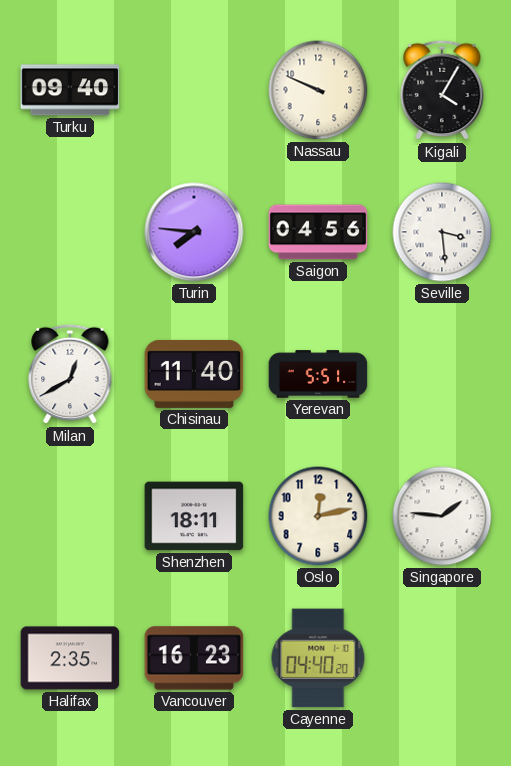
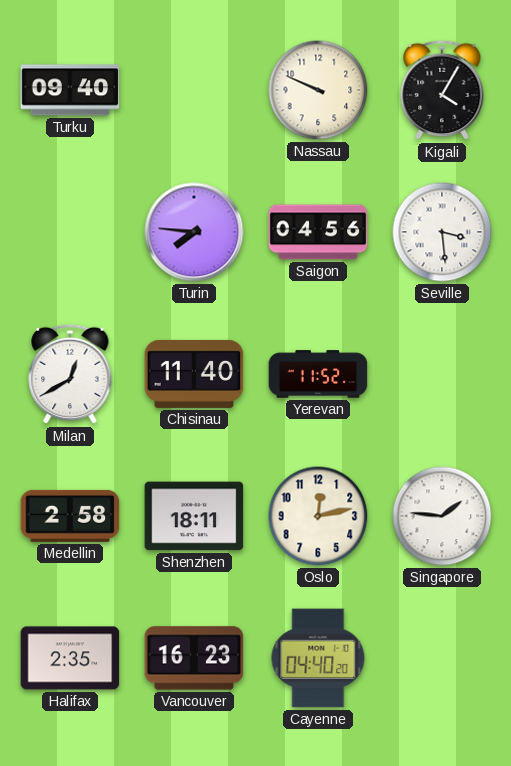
Yerevan: 5:51 -> 11:52
Medellin: none -> 2:58
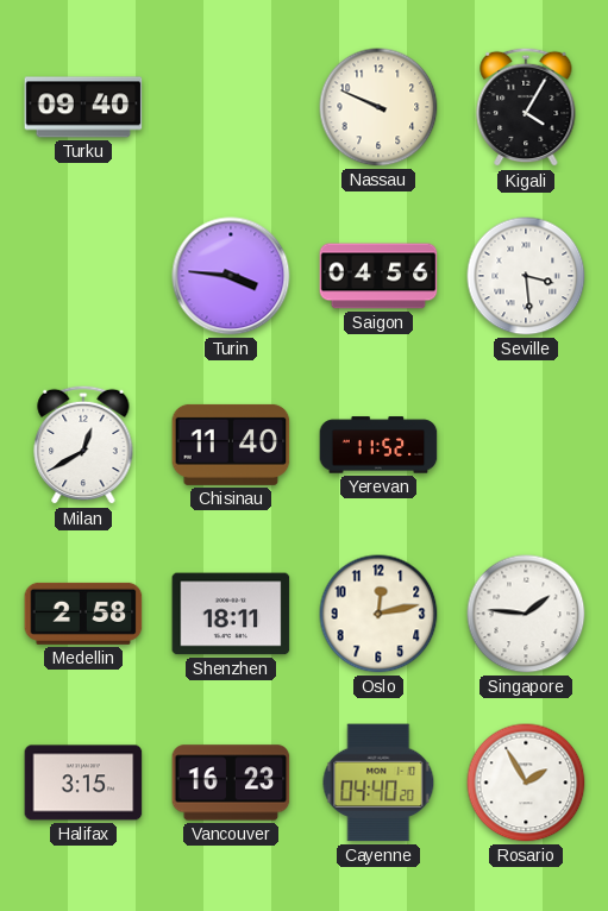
Turin: 7:46 -> 3:46
Halifax: 2:35 -> 3:15
Rosario: none -> 1:55
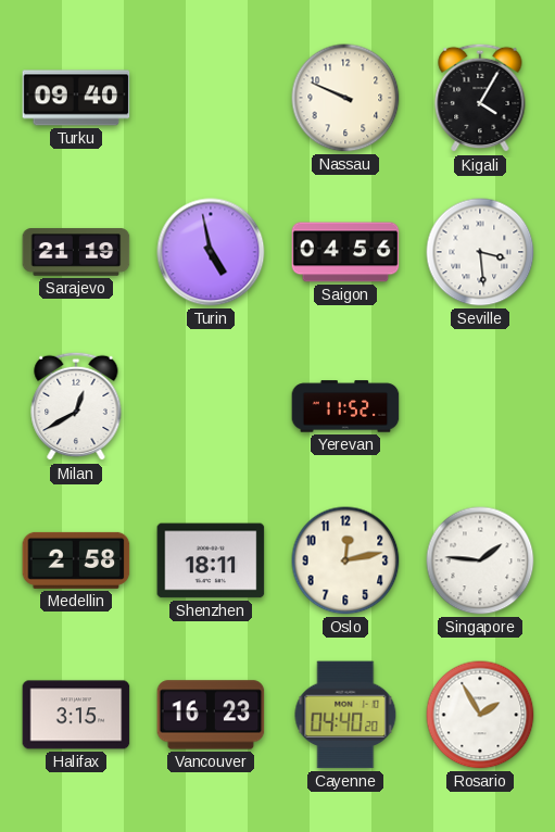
Sarajevo: none -> 21:19
Turin: 3:46 -> 4:58
Chisinau: 11:40 -> none
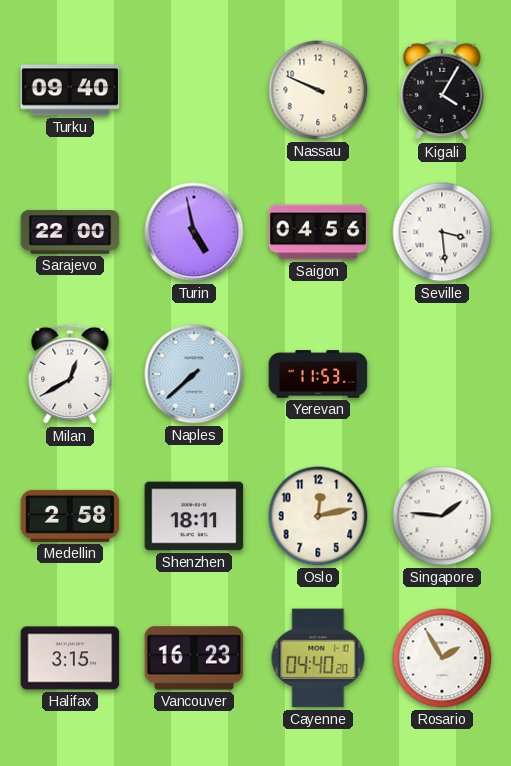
Sarajevo: 21:19 -> 22:00
Naples: none -> 7:38
Yerevan: 11:52 -> 11:53
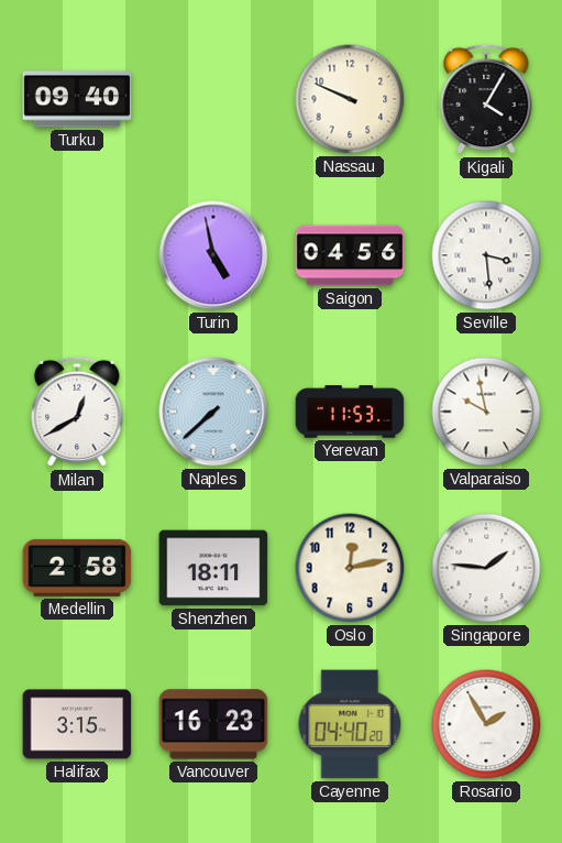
Sarajevo: 22:00 -> none
Valparaiso: none -> 9:58
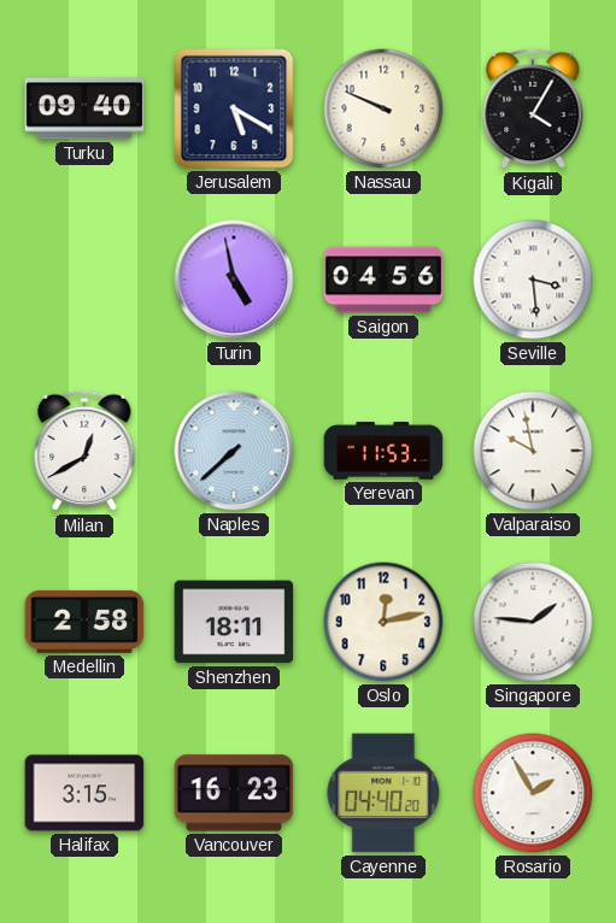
Jerusalem: none -> 5:20
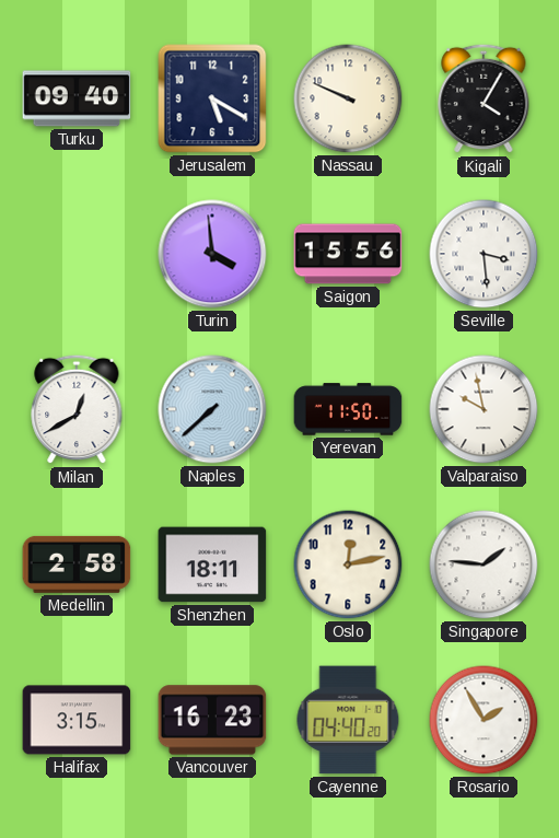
Turin: 4:58 -> 3:59
Saigon: 04:56 -> 15:56
Yerevan: 11:53 -> 11:50
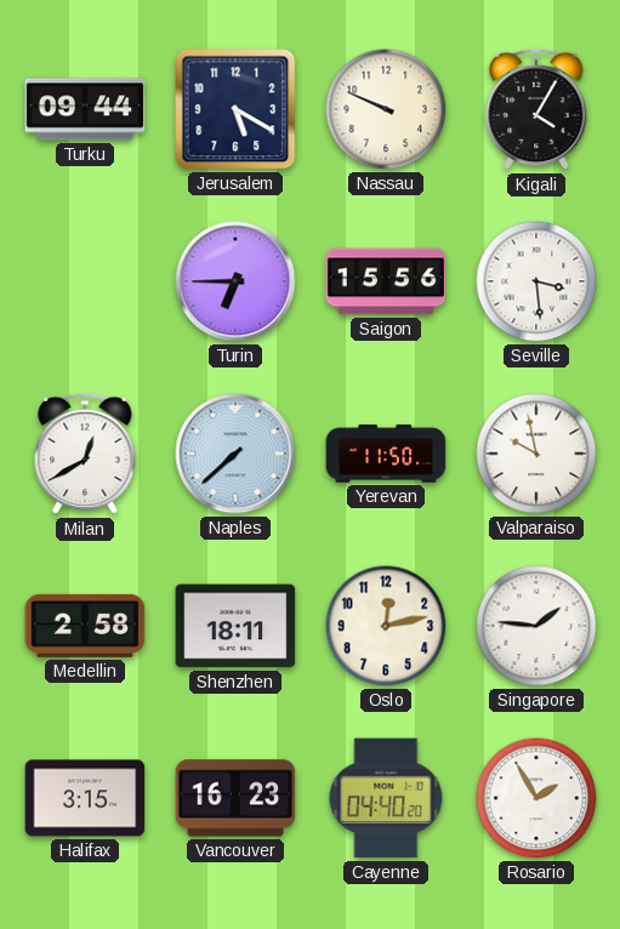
Turku: 09:40 -> 09:44
Turin: 3:59 -> 6:45
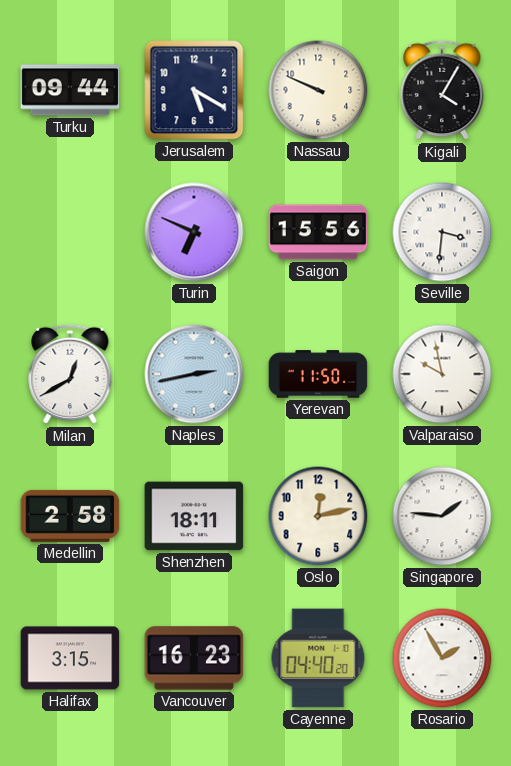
Turin: 6:45 -> 6:49
Seville: 3:29 -> 3:31
Naples: 7:38 -> 2:43
